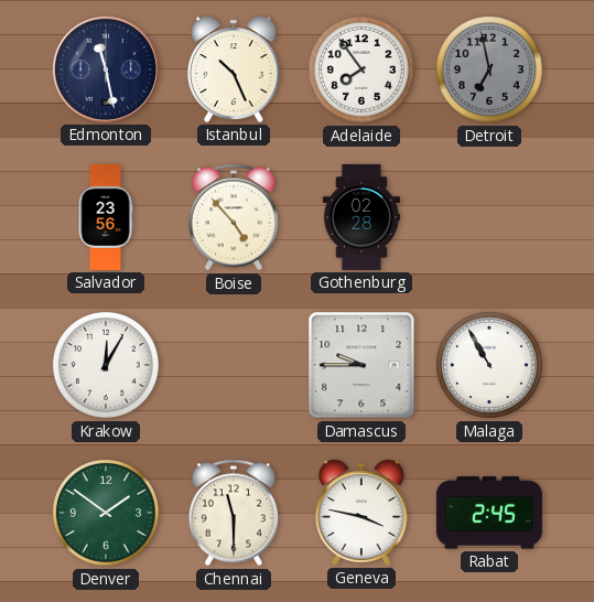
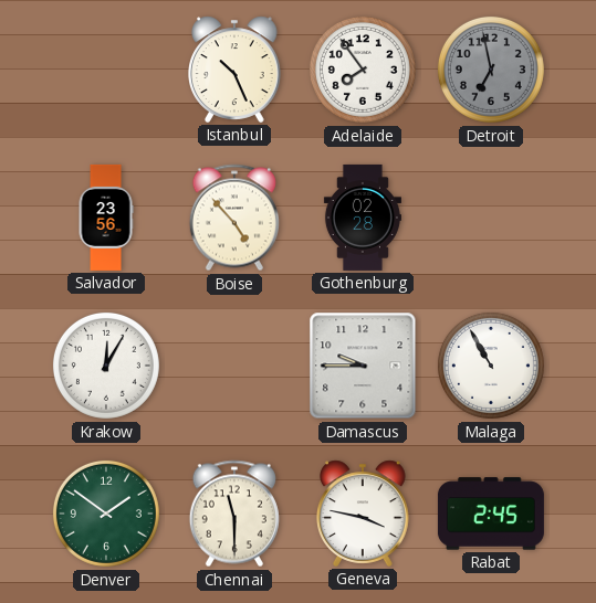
Edmonton: 11:28 -> none
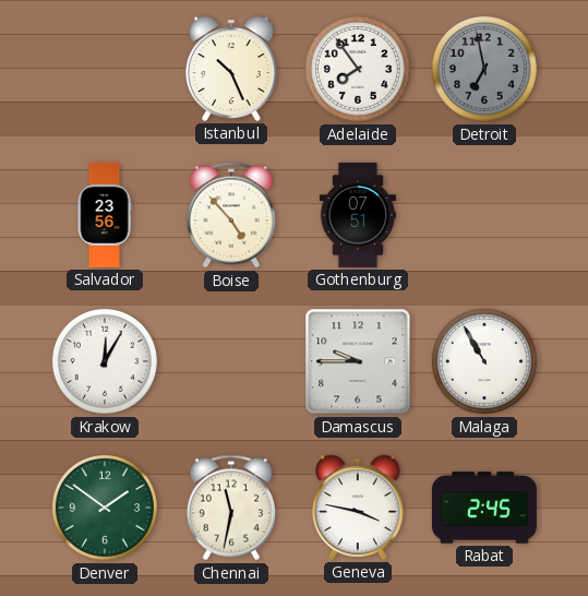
Gothenburg: 02:28 -> 07:51
Chennai: 11:30 -> 11:32
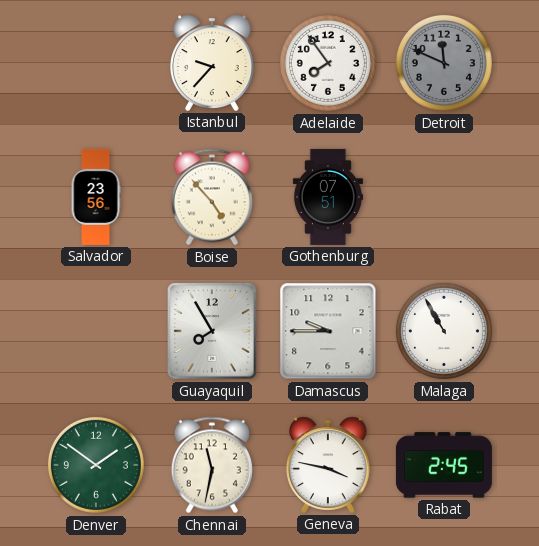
Istanbul: 10:26 -> 9:37
Detroit: 6:58 -> 11:49
Krakow: 12:05 -> none
Guayaquil: none -> 7:55
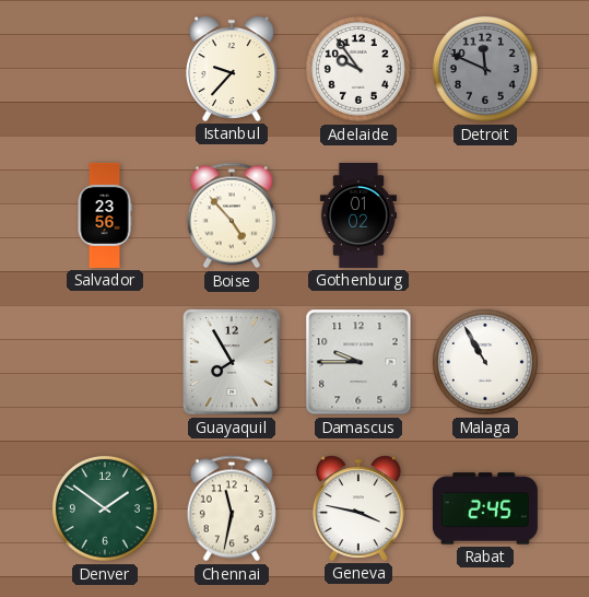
Adelaide: 7:54 -> 9:54
Gothenburg: 07:51 -> 01:02
